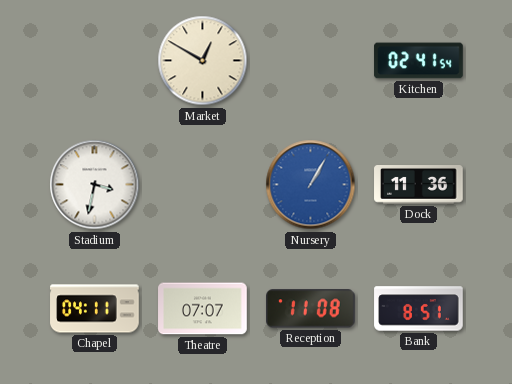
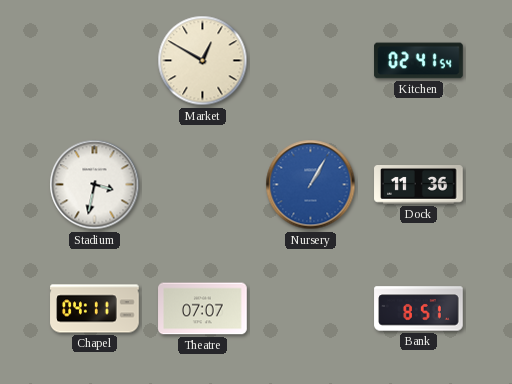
Reception: 11:08 -> none
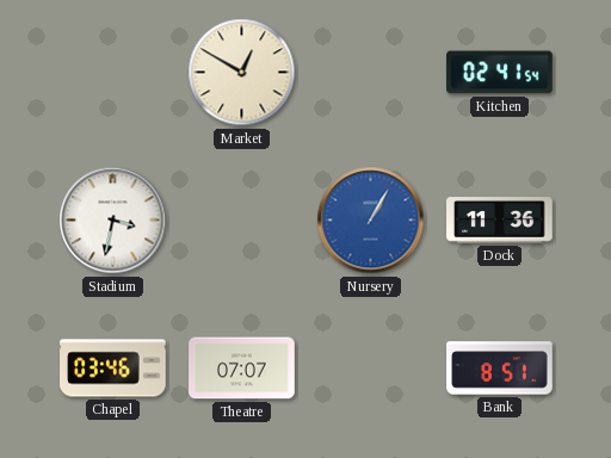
Chapel: 04:11 -> 03:46
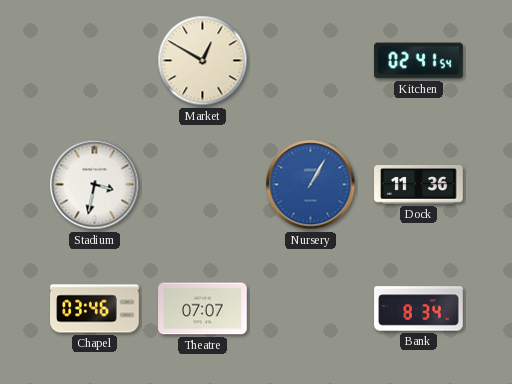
Bank: 8:51 -> 8:34
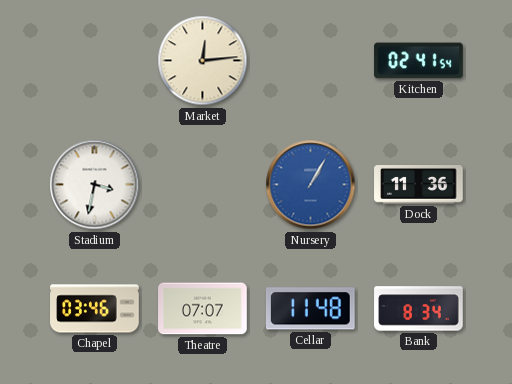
Market: 12:50 -> 12:14
Cellar: none -> 11:48
